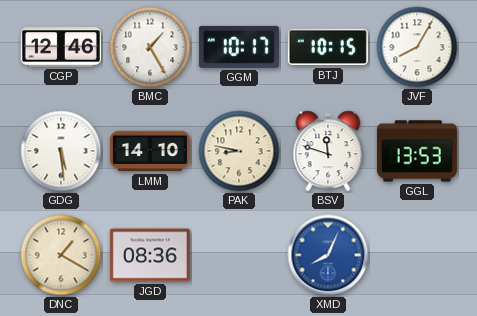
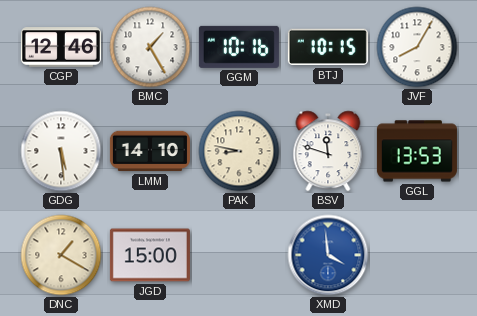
GGM: 10:17 -> 10:16
JGD: 08:36 -> 15:00
XMD: 8:04 -> 3:59
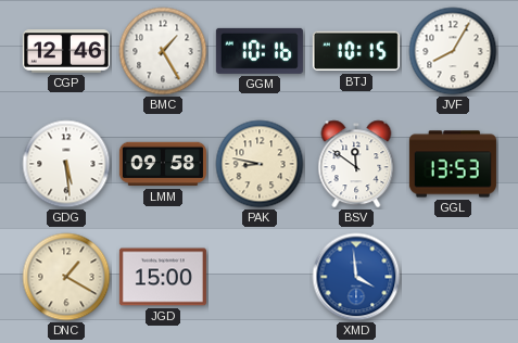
LMM: 14:10 -> 09:58
BSV: 11:48 -> 11:51
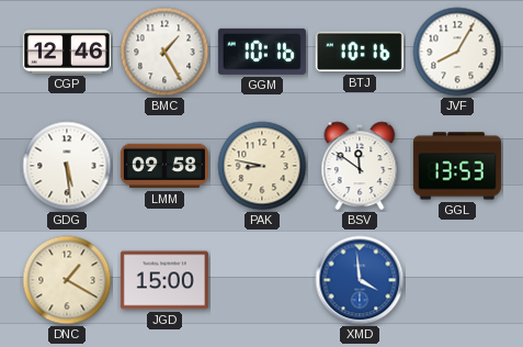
BTJ: 10:15 -> 10:16
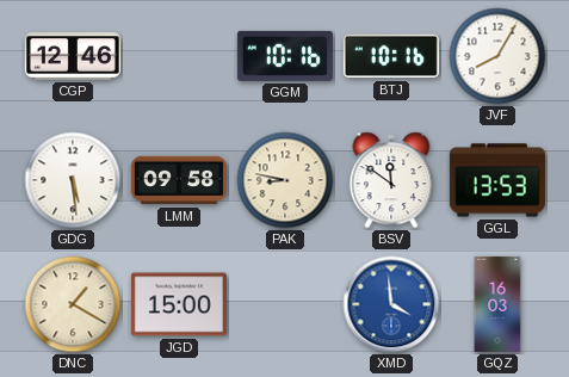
BMC: 1:25 -> none
GQZ: none -> 16:03
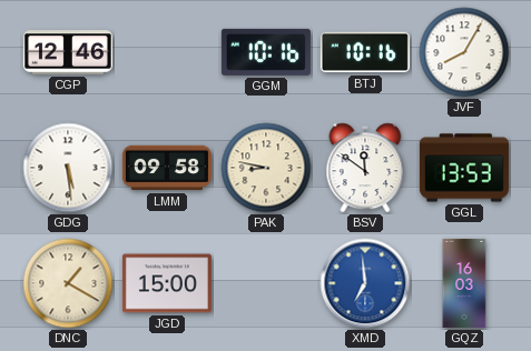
XMD: 3:59 -> 6:59
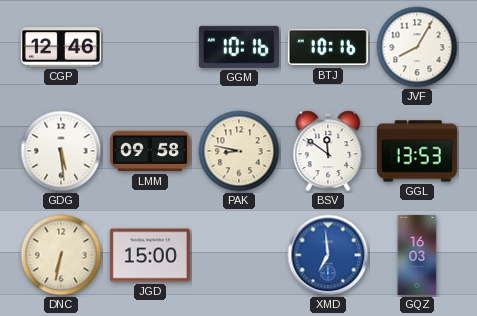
DNC: 1:20 -> 6:32
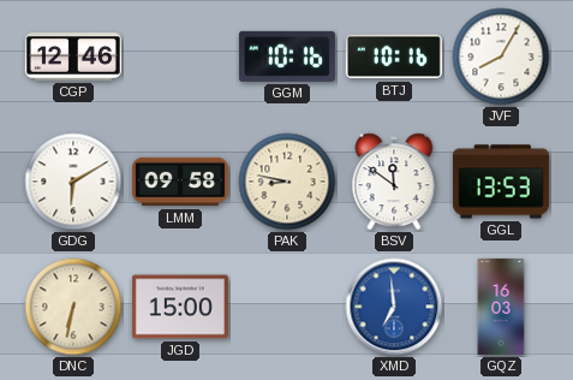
GDG: 5:29 -> 6:10
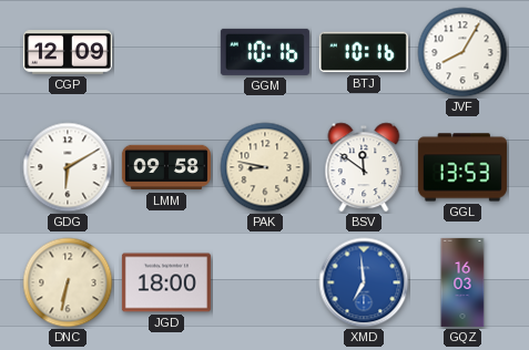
CGP: 12:46 -> 12:09
JGD: 15:00 -> 18:00
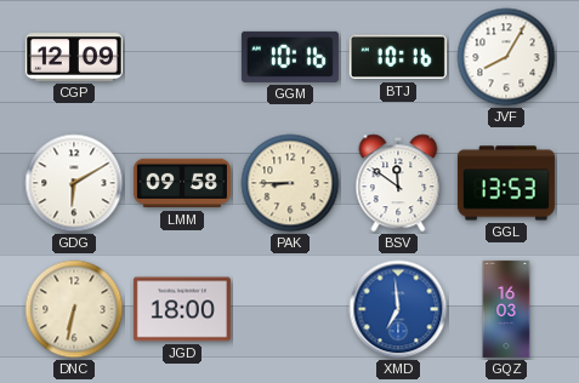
PAK: 8:47 -> 8:45
